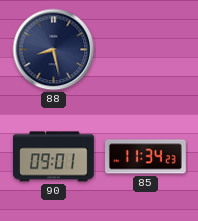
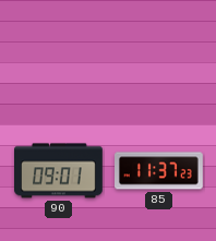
88: 8:28 -> none
85: 11:34 -> 11:37
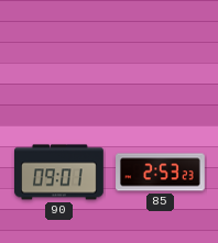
85: 11:37 -> 2:53
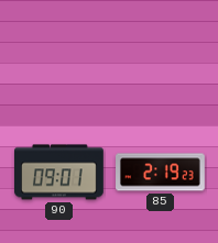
85: 2:53 -> 2:19
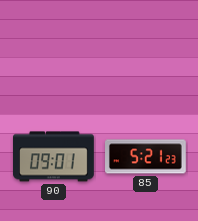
85: 2:19 -> 5:21
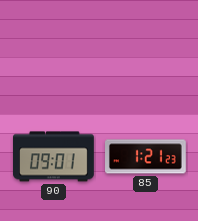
85: 5:21 -> 1:21
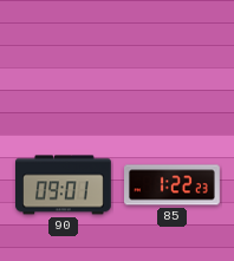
85: 1:21 -> 1:22
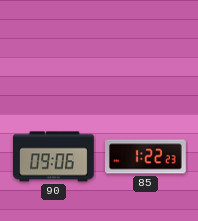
90: 09:01 -> 09:06
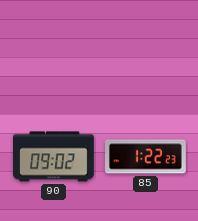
90: 09:06 -> 09:02
